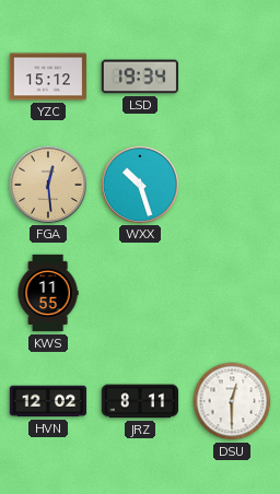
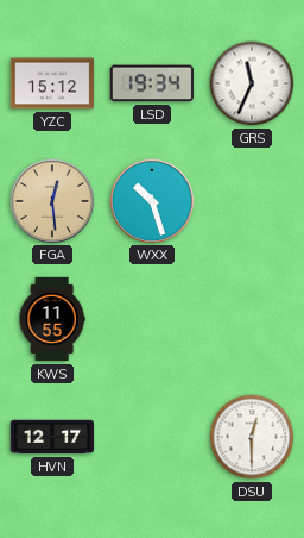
GRS: none -> 11:34
HVN: 12:02 -> 12:17
JRZ: 8:11 -> none
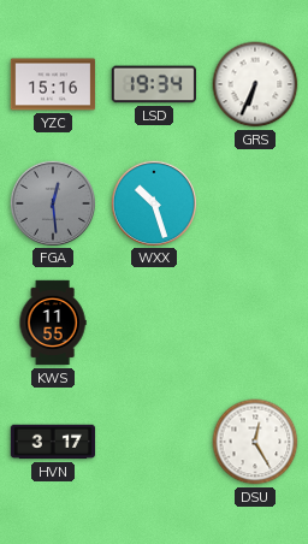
YZC: 15:12 -> 15:16
GRS: 11:34 -> 6:34
FGA dial: champagne -> grey
HVN: 12:17 -> 3:17
DSU: 12:30 -> 12:25
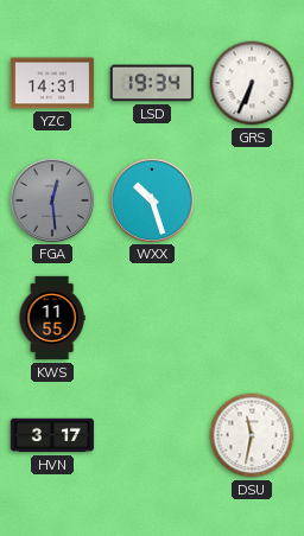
YZC: 15:16 -> 14:31
DSU: 12:25 -> 11:32
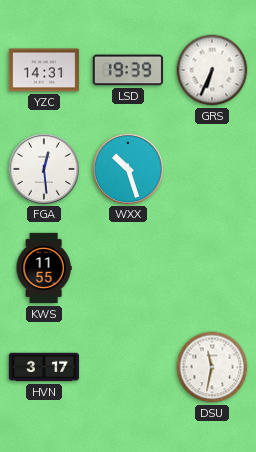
LSD: 19:34 -> 19:39
FGA dial: grey -> white
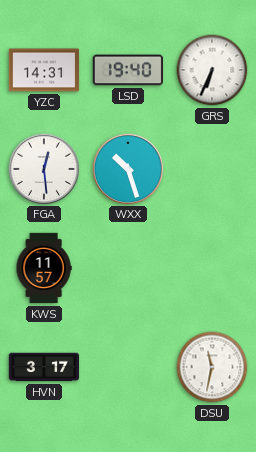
LSD: 19:39 -> 19:40
KWS: 11:55 -> 11:57
